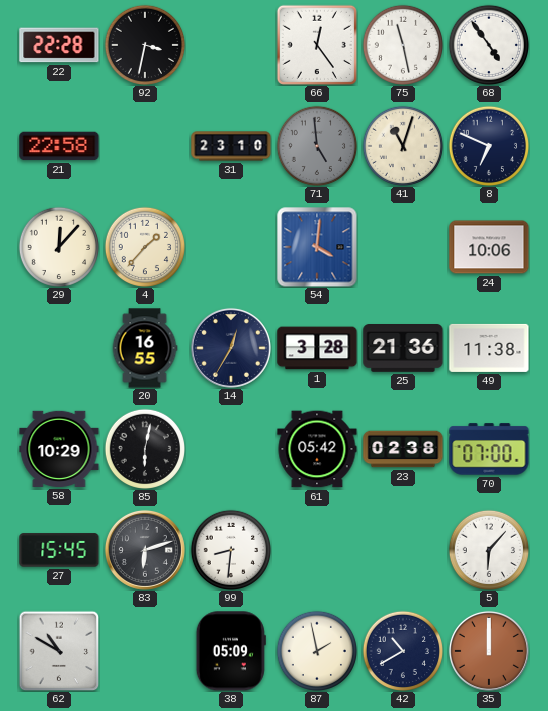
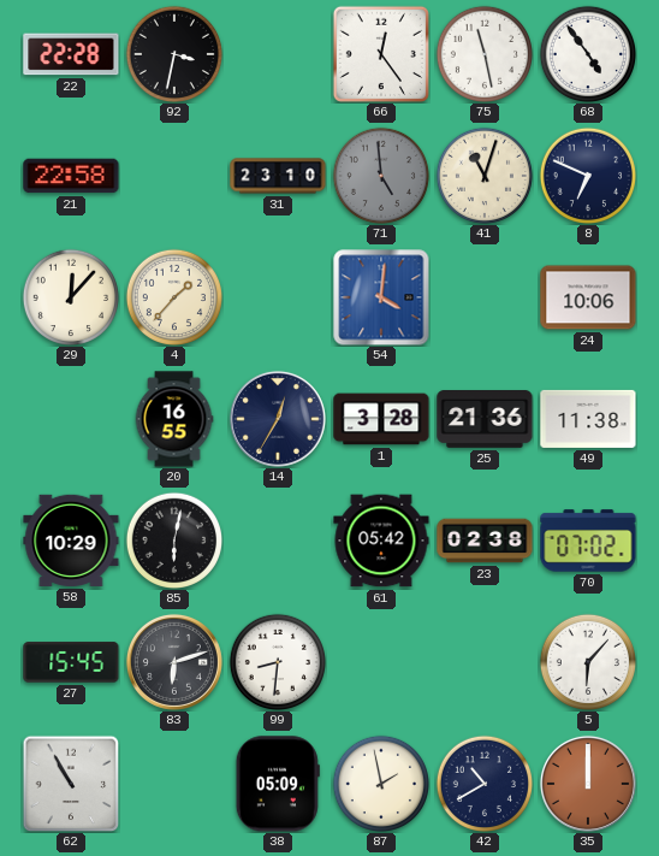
70: 07:00 -> 07:02
62: 10:50 -> 10:55
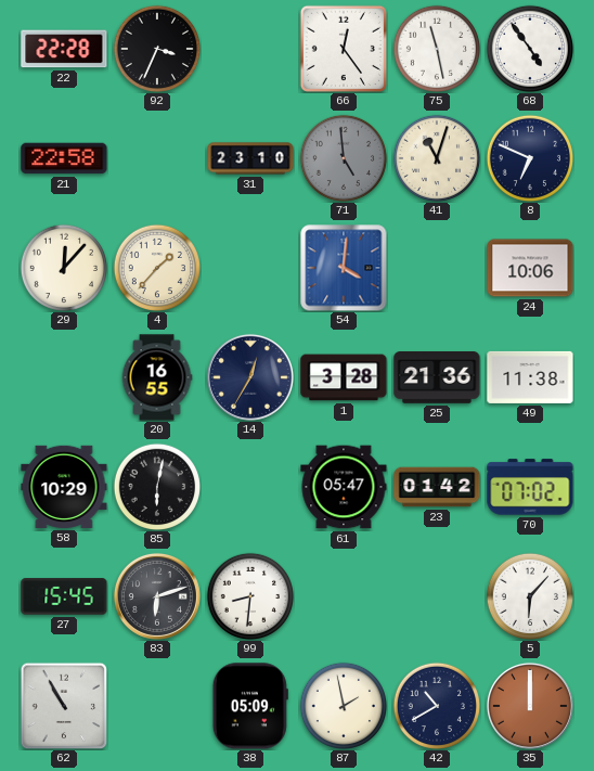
92: 3:32 -> 3:34
61: 05:42 -> 05:47
23: 02:38 -> 01:42
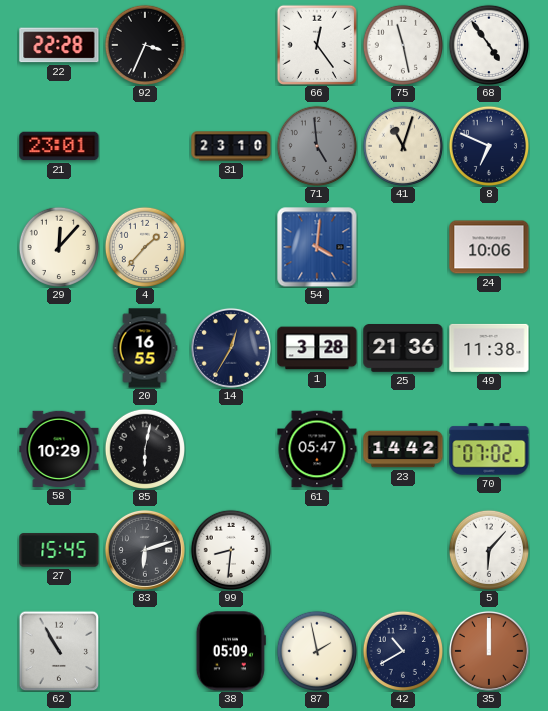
21: 22:58 -> 23:01
23: 01:42 -> 14:42
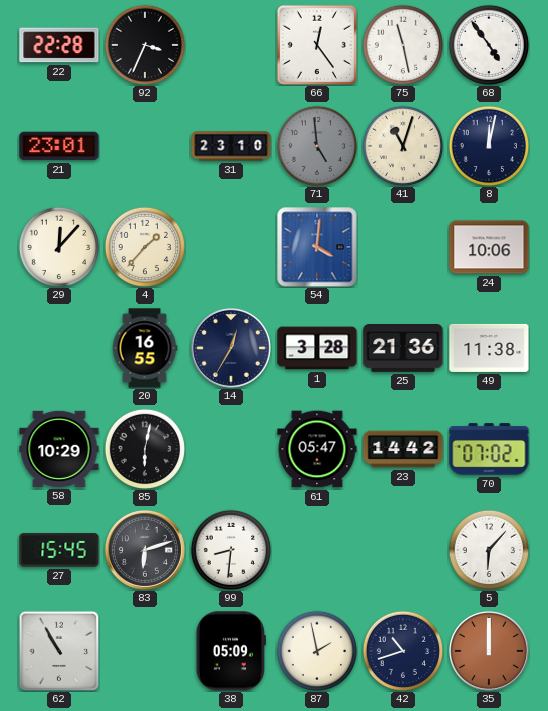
8: 6:49 -> 12:02
42: 10:40 -> 10:42
